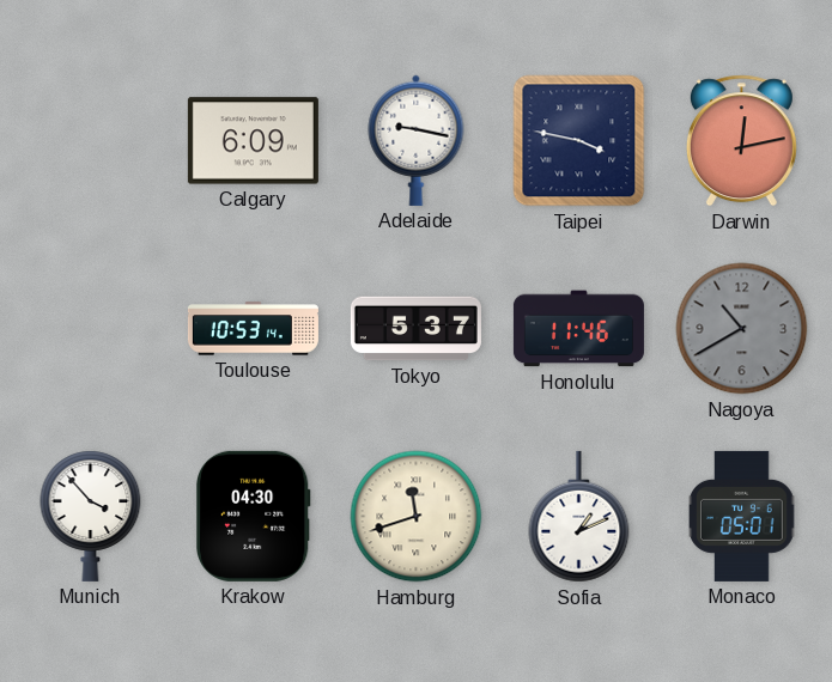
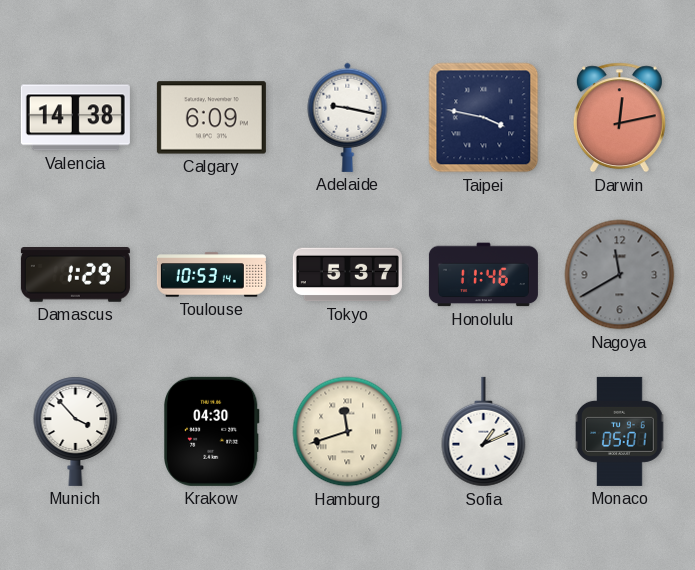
Valencia: none -> 14:38
Damascus: none -> 1:29
Nagoya: 10:40 -> 11:40
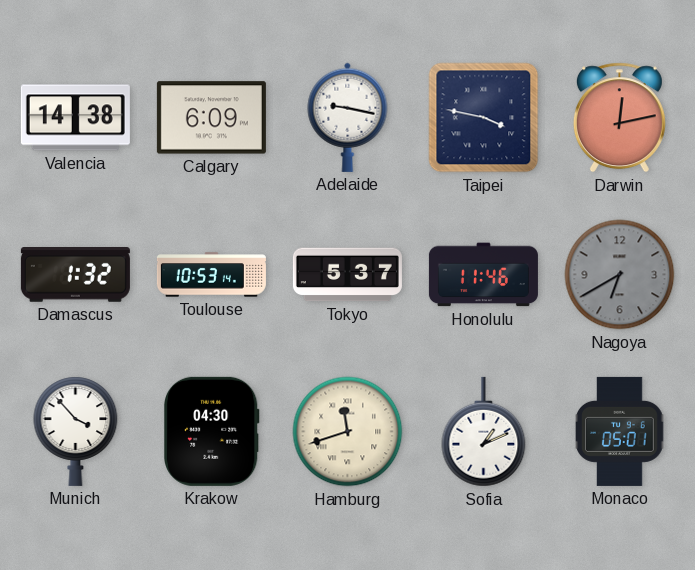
Damascus: 1:29 -> 1:32
Nagoya: 11:40 -> 6:40
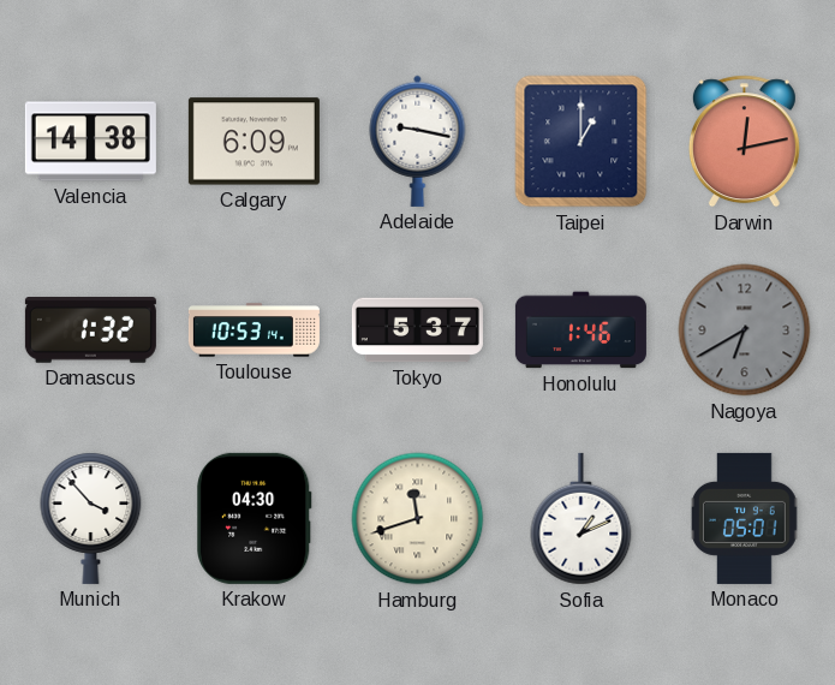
Taipei: 3:47 -> 1:00
Honolulu: 11:46 -> 1:46
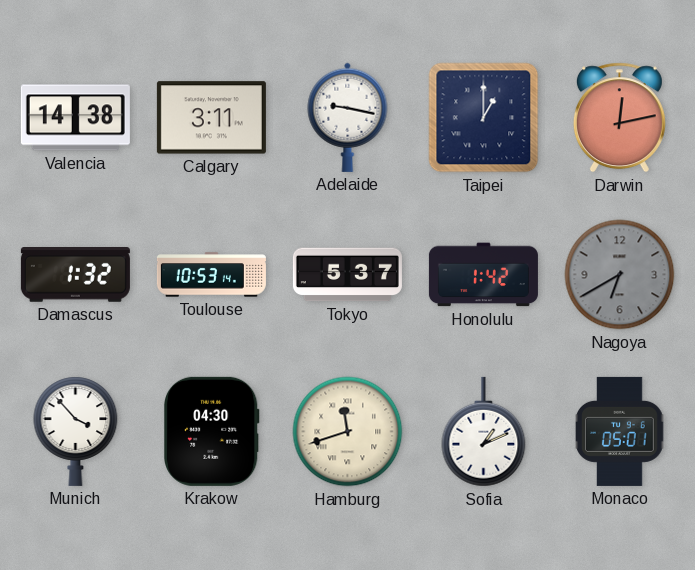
Calgary: 6:09 -> 3:11
Honolulu: 1:46 -> 1:42
